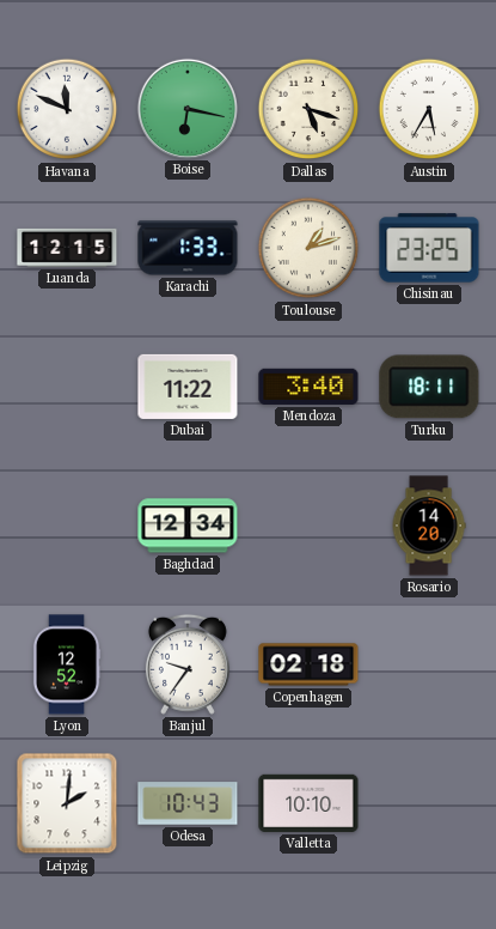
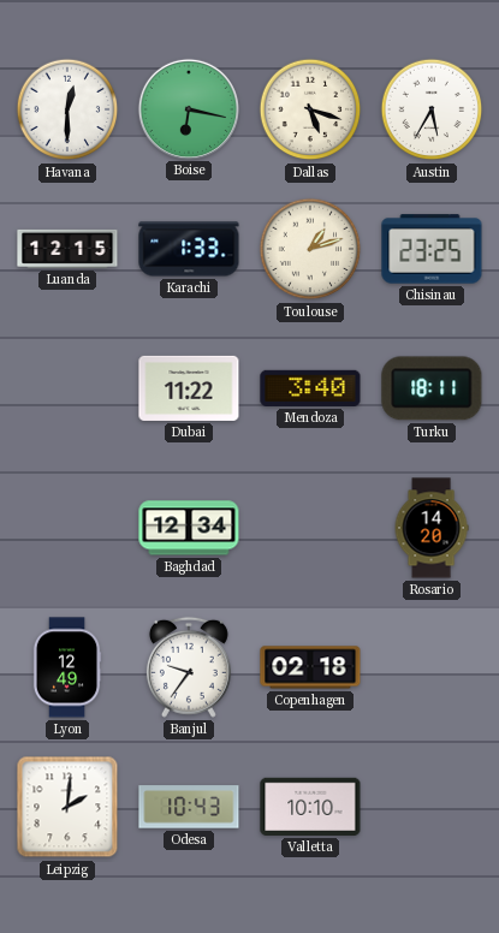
Havana: 11:49 -> 12:30
Lyon: 12:52 -> 12:49
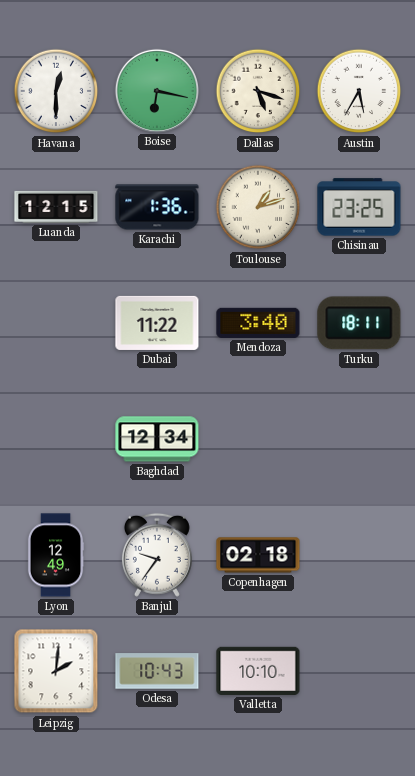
Karachi: 1:33 -> 1:36
Rosario: 14:20 -> none
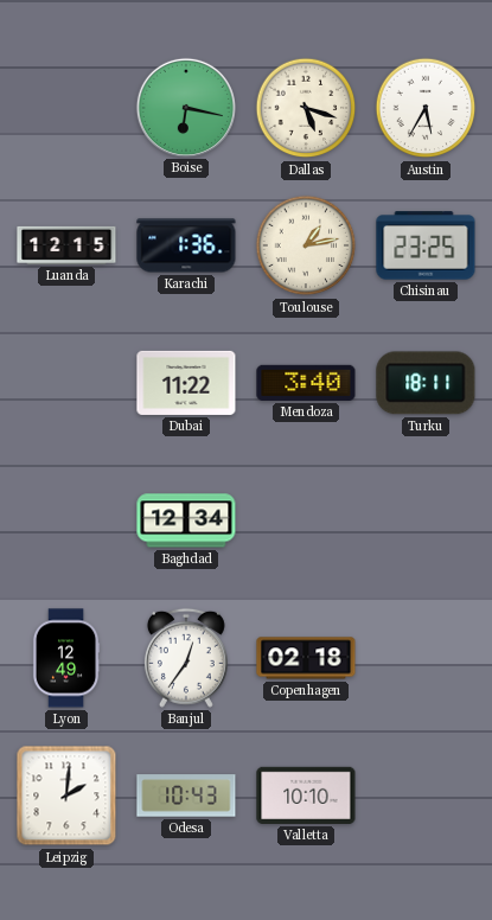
Havana: 12:30 -> none
Toulouse: 1:12 -> 1:13
Banjul: 9:36 -> 12:36
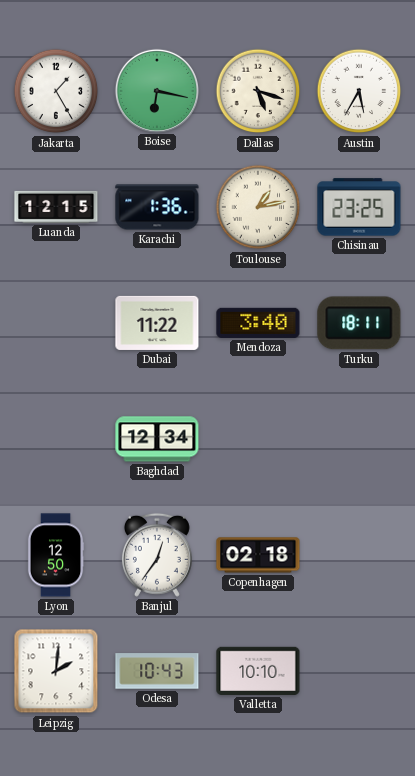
Jakarta: none -> 1:25
Lyon: 12:49 -> 12:50
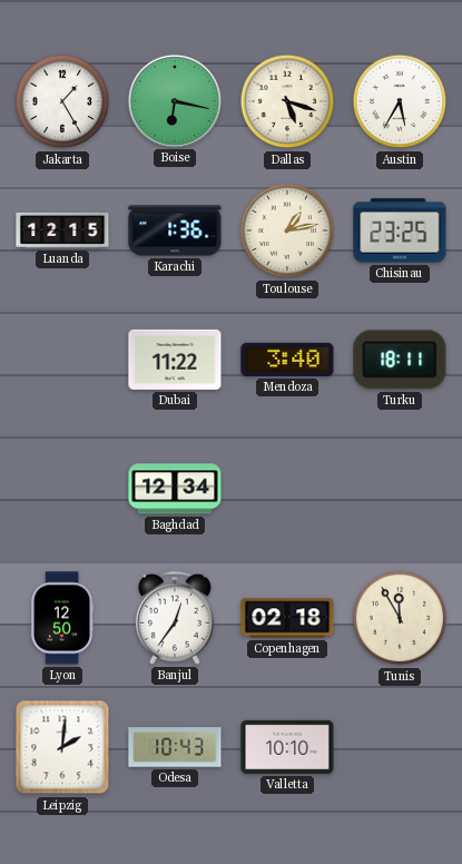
Tunis: none -> 11:55
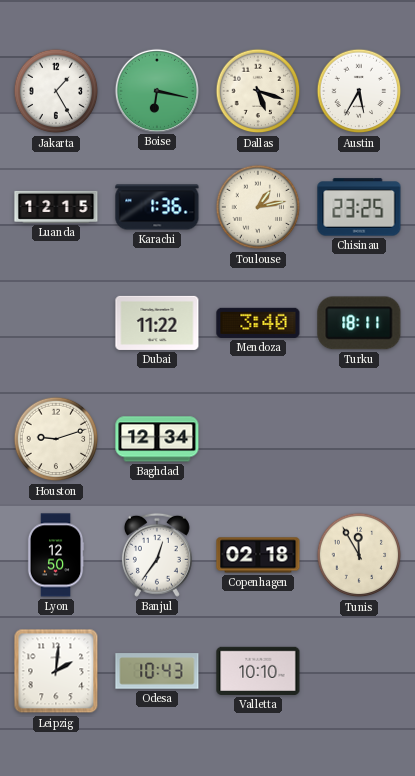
Houston: none -> 9:12
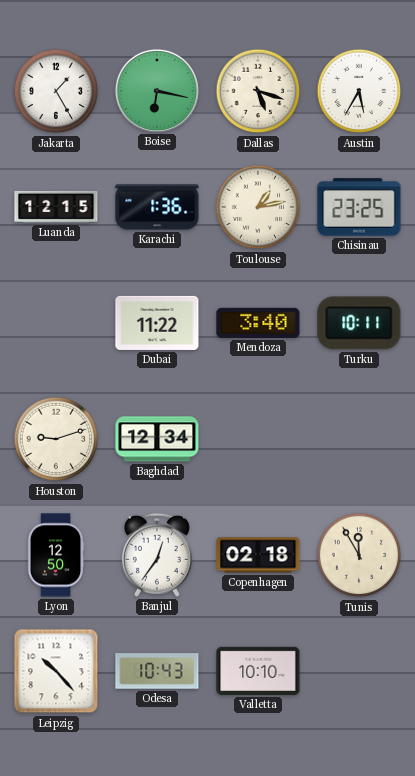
Turku: 18:11 -> 10:11
Leipzig: 2:01 -> 10:23
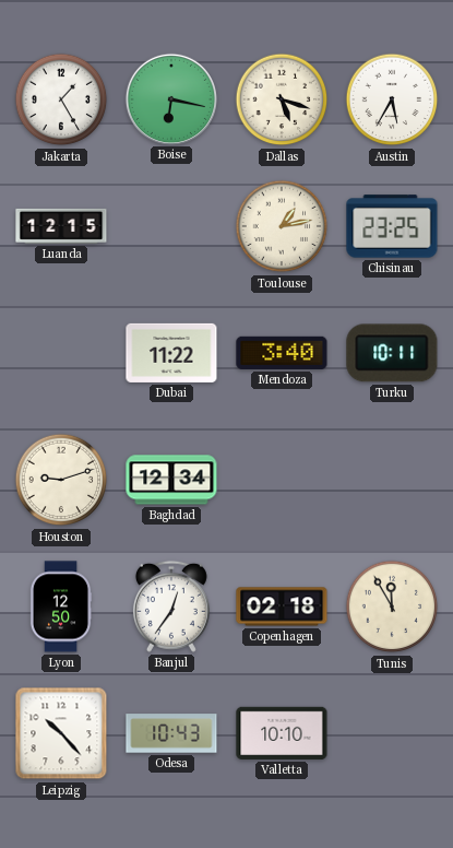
Karachi: 1:36 -> none
